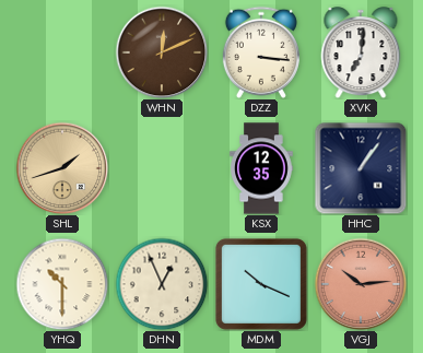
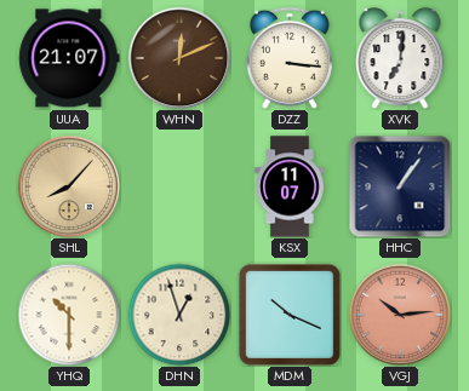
UUA: none -> 21:07
SHL: 1:42 -> 8:07
KSX: 12:35 -> 11:07
DHN: 12:56 -> 12:57
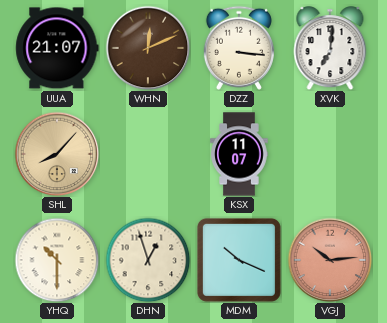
HHC: 1:06 -> none
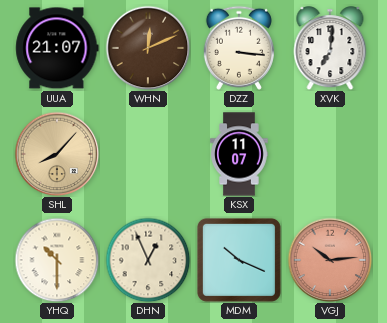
DHN: 12:57 -> 12:56
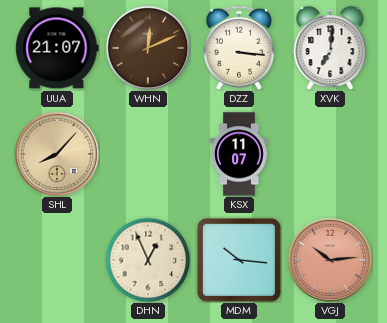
YHQ: 10:30 -> none
MDM: 10:19 -> 10:16
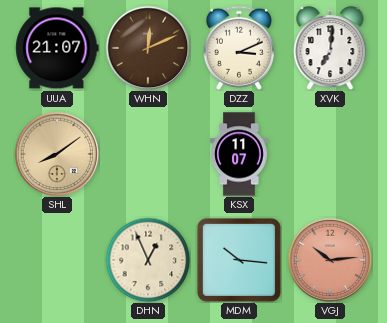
DZZ: 3:16 -> 3:11
SHL: 8:07 -> 8:09
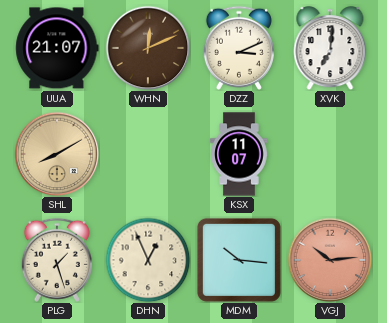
SHL: 8:09 -> 8:10
PLG: none -> 1:27
